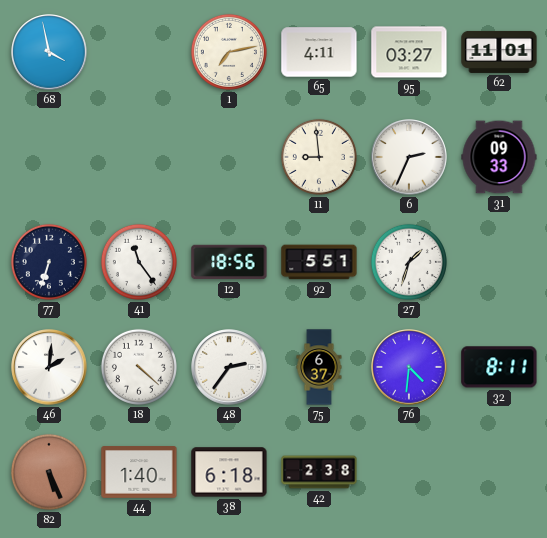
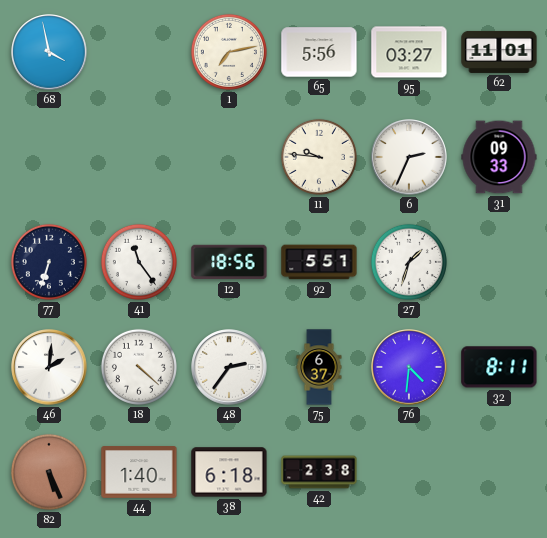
65: 4:11 -> 5:56
11: 8:59 -> 9:46
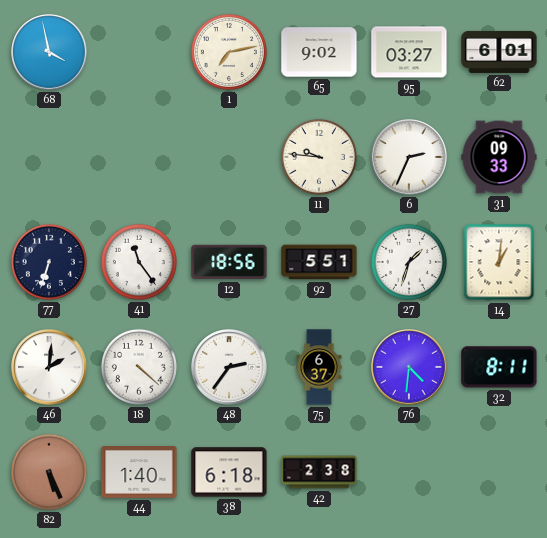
65: 5:56 -> 9:02
62: 11:01 -> 6:01
14: none -> 1:01
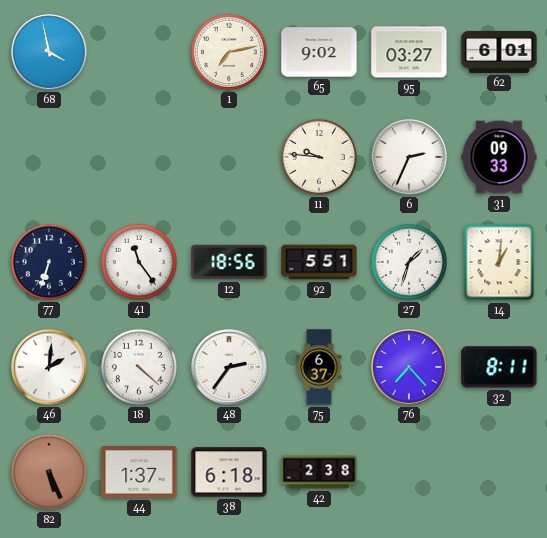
76: 4:31 -> 7:23
44: 1:40 -> 1:37
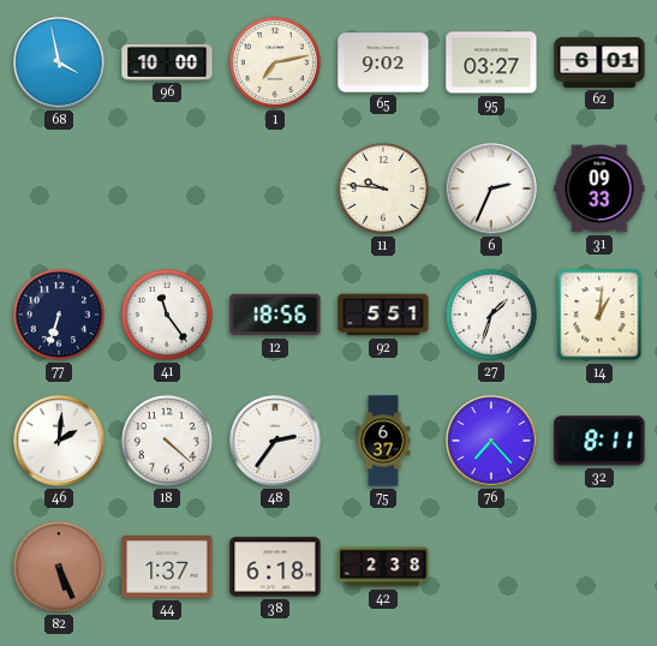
96: none -> 10:00
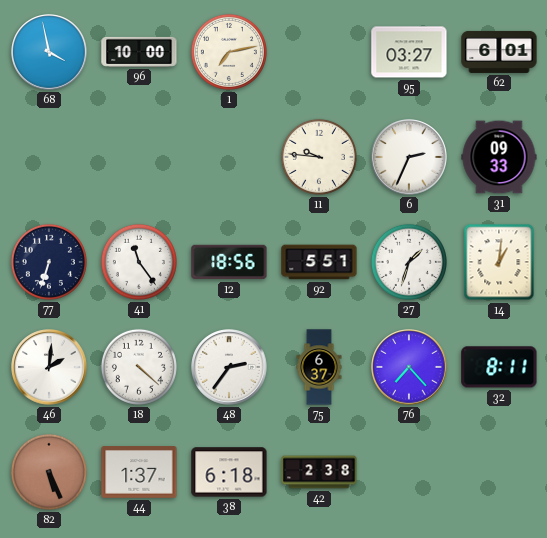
65: 9:02 -> none
